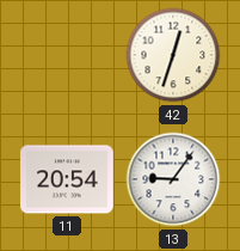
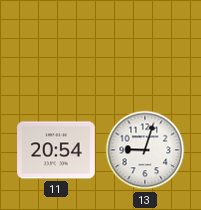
42: 12:33 -> none
13: 9:06 -> 9:03
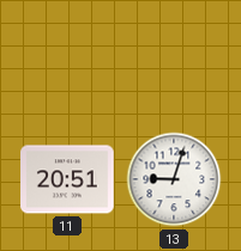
11: 20:54 -> 20:51
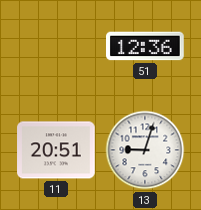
51: none -> 12:36
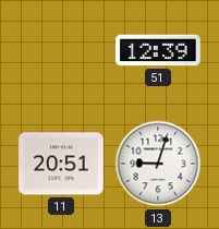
51: 12:36 -> 12:39
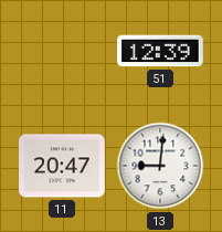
11: 20:51 -> 20:47
13: 9:03 -> 9:01
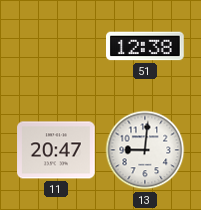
51: 12:39 -> 12:38
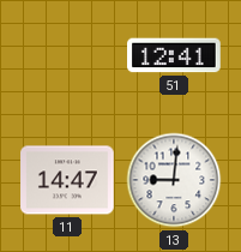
51: 12:38 -> 12:41
11: 20:47 -> 14:47
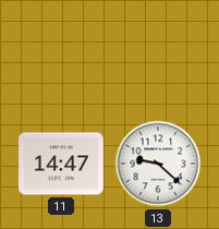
51: 12:41 -> none
13: 9:01 -> 9:22
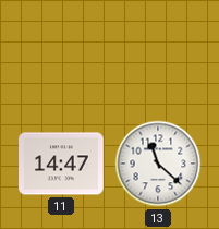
13: 9:22 -> 11:22
